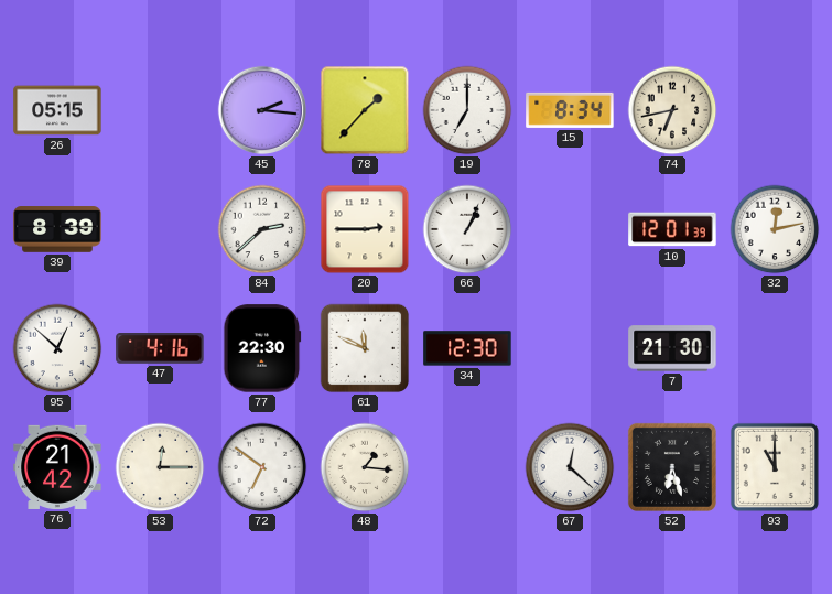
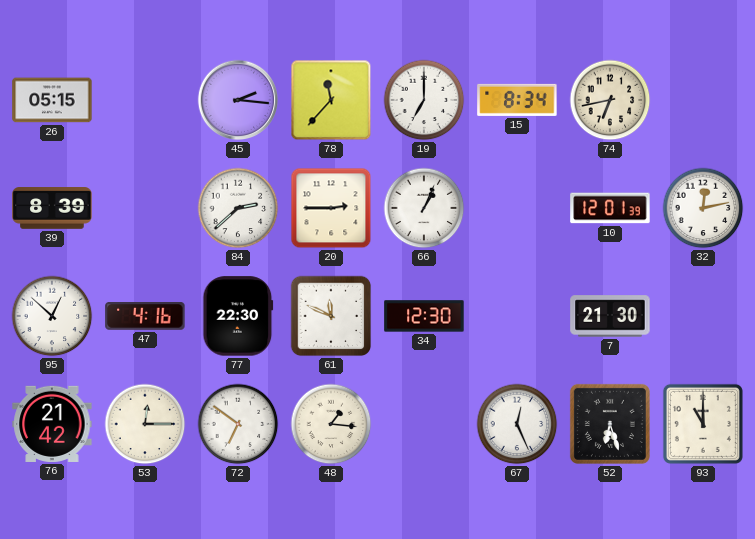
78: 1:37 -> 11:37
67: 12:22 -> 12:26
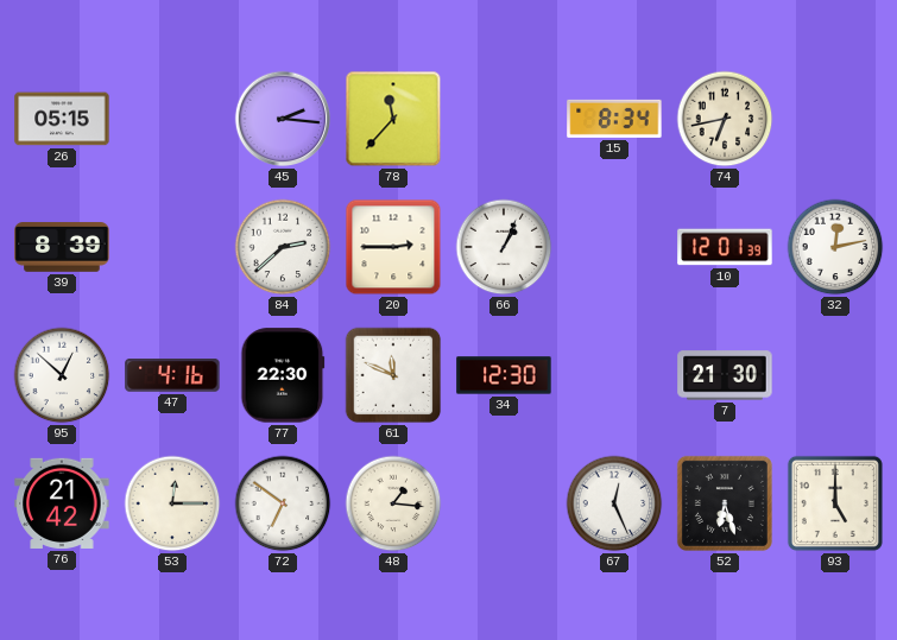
19: 7:00 -> none
93: 11:00 -> 5:00
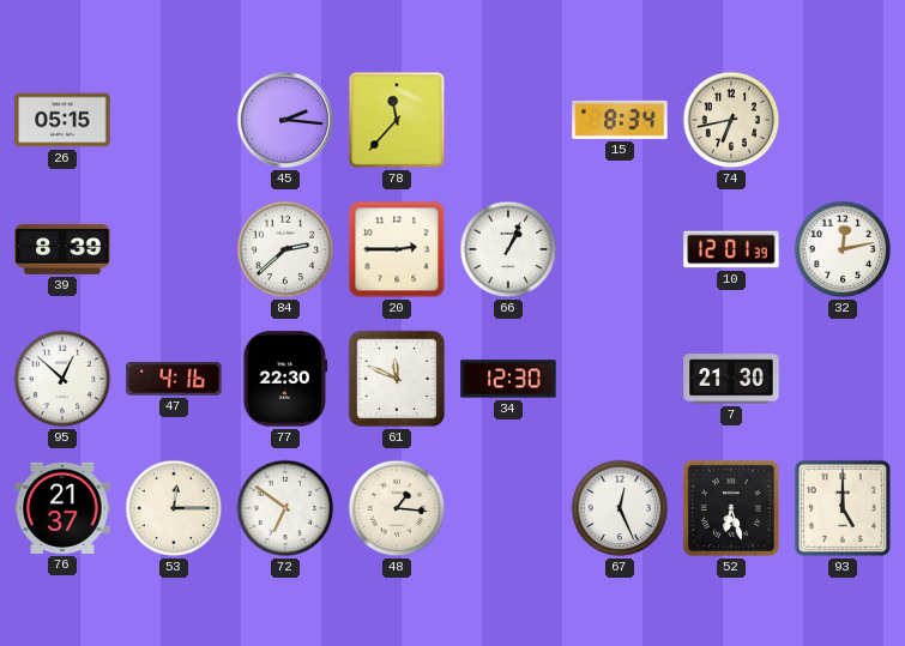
76: 21:42 -> 21:37
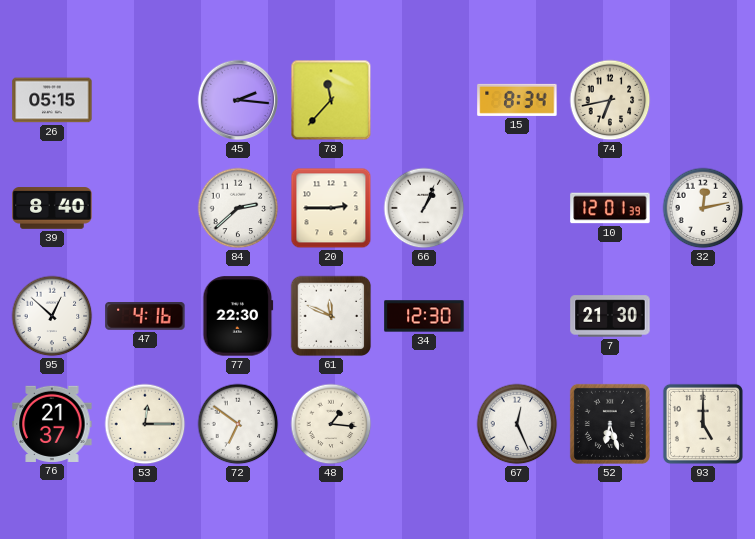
39: 8:39 -> 8:40
